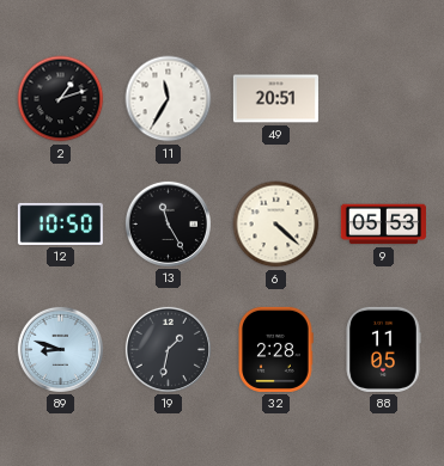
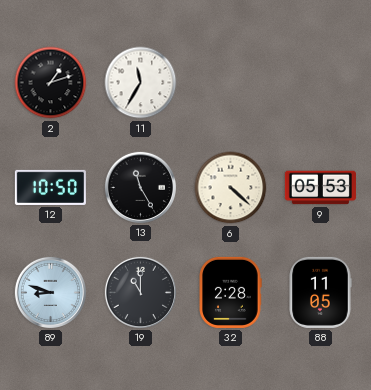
49: 20:51 -> none
19: 1:32 -> 11:00
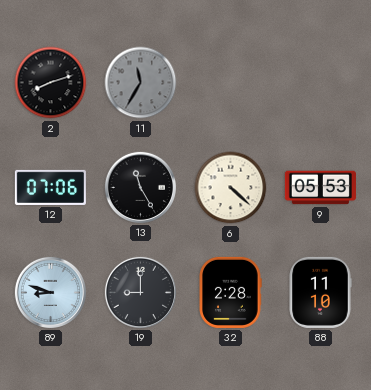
2: 1:12 -> 8:12
11 dial: white -> grey
12: 10:50 -> 07:06
19: 11:00 -> 9:00
88: 11:05 -> 11:10
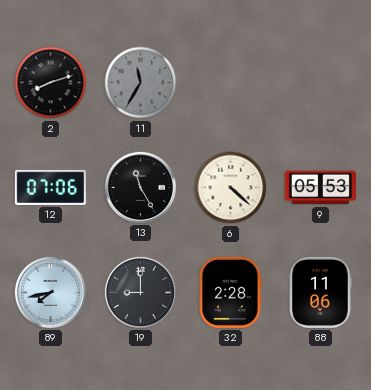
89: 8:48 -> 7:43
88: 11:10 -> 11:06
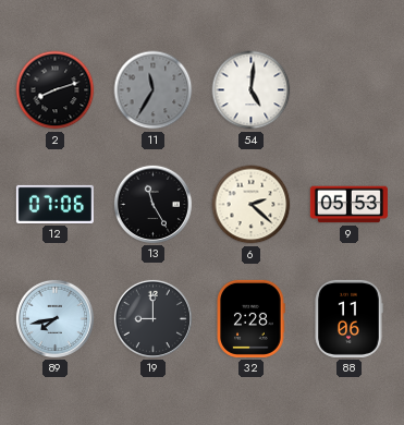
54: none -> 5:01
6: 4:22 -> 2:22
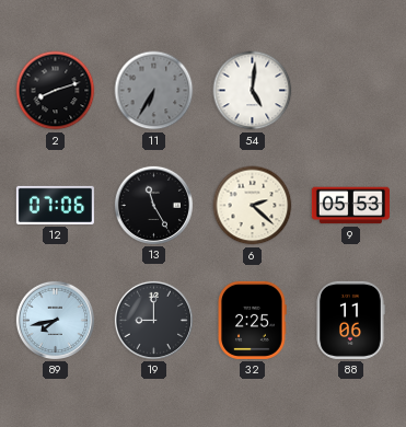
11: 11:35 -> 6:35
32: 2:28 -> 2:25
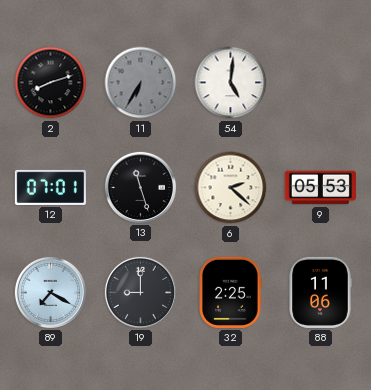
12: 07:06 -> 07:01
13: 11:25 -> 11:27
89: 7:43 -> 7:20
